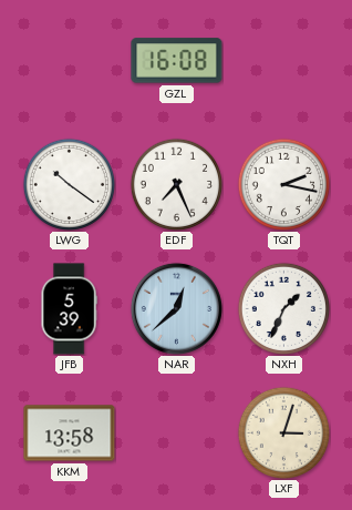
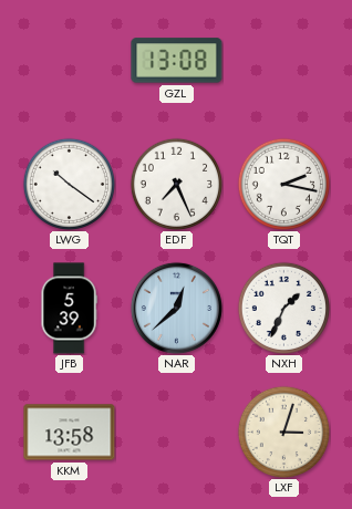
GZL: 16:08 -> 13:08
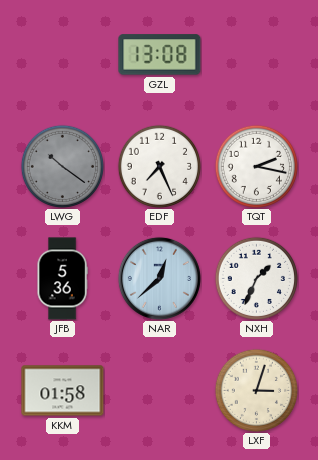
LWG dial: white -> grey
JFB: 5:39 -> 5:36
KKM: 13:58 -> 01:58
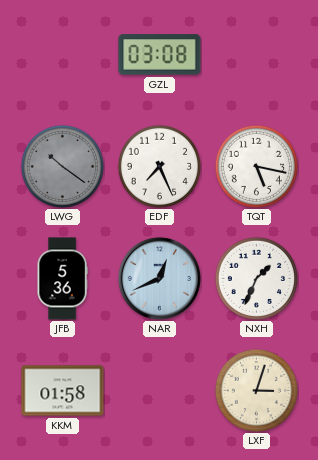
GZL: 13:08 -> 03:08
TQT: 2:17 -> 5:17
NAR: 12:38 -> 12:41
